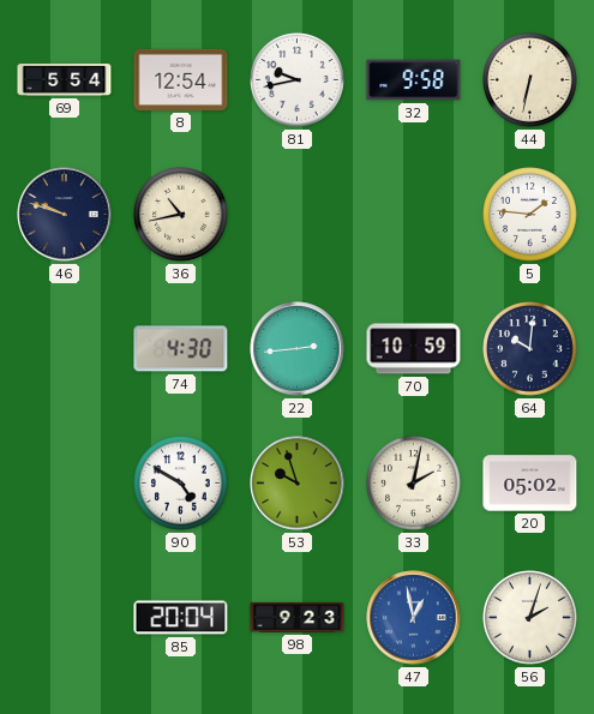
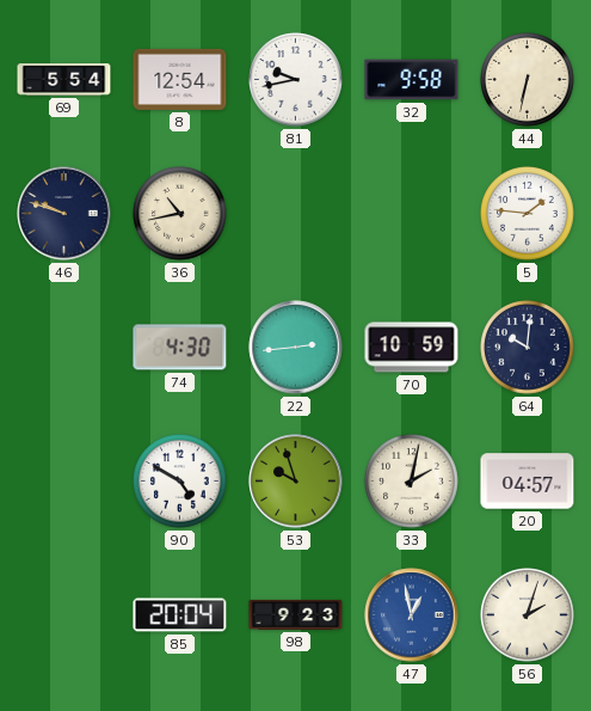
20: 05:02 -> 04:57
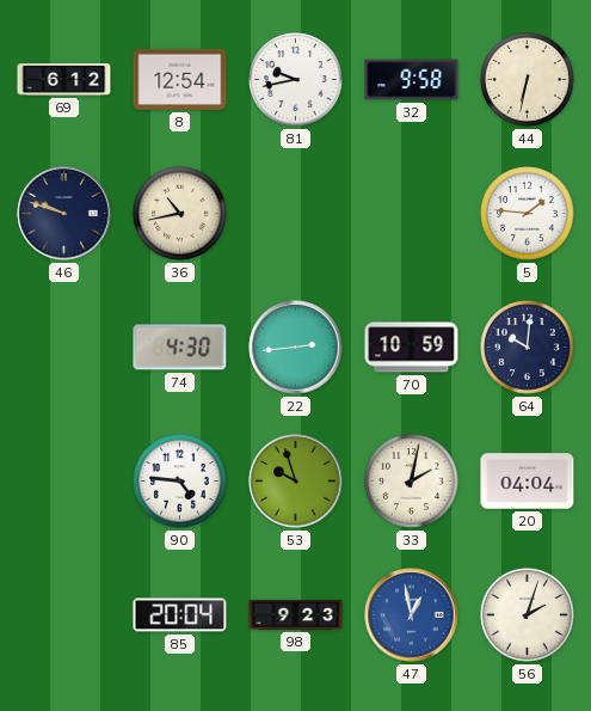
69: 5:54 -> 6:12
90: 4:50 -> 4:46
20: 04:57 -> 04:04
